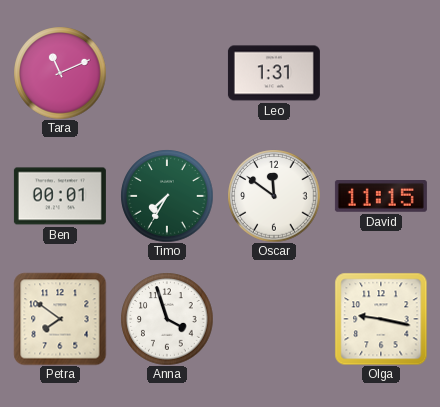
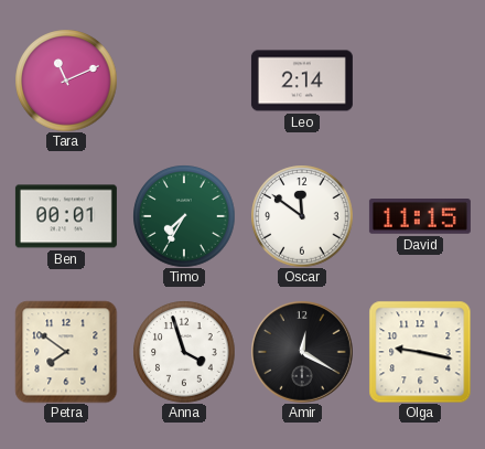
Leo: 1:31 -> 2:14
Amir: none -> 12:20
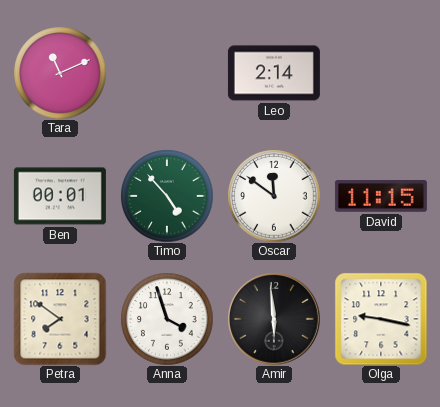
Timo: 7:35 -> 4:53
Amir: 12:20 -> 5:59
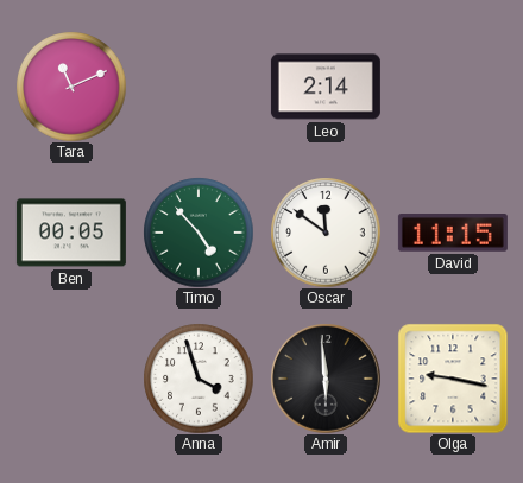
Ben: 00:01 -> 00:05
Petra: 7:51 -> none
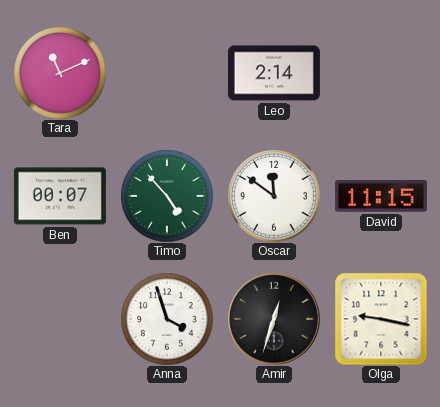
Ben: 00:05 -> 00:07
Amir: 5:59 -> 12:33
